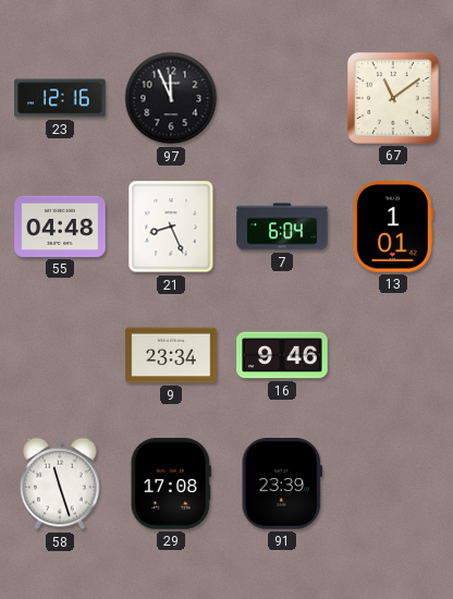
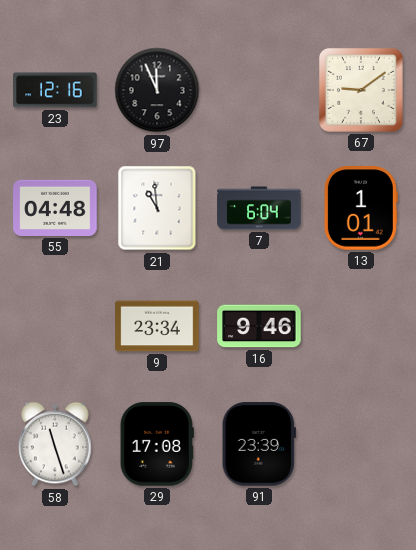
67: 11:09 -> 9:09
21: 8:26 -> 10:59
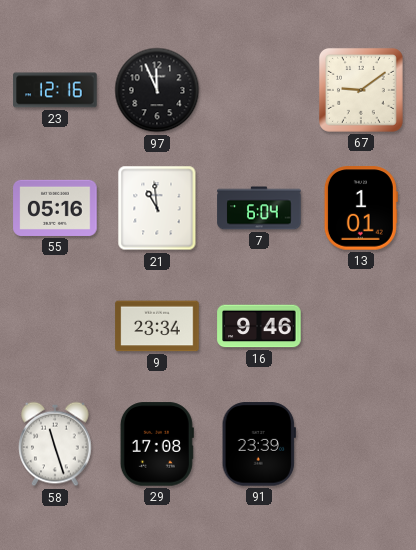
55: 04:48 -> 05:16
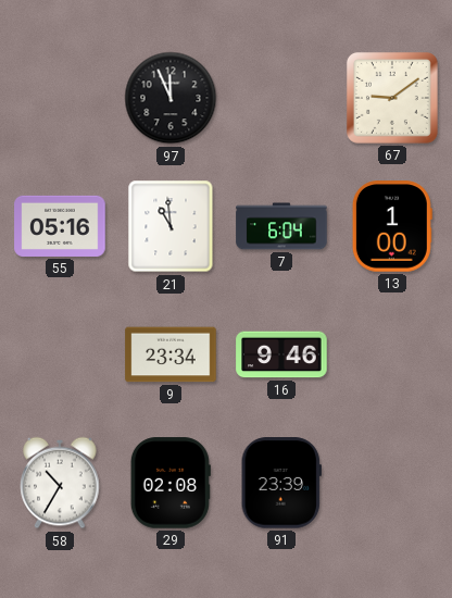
23: 12:16 -> none
13: 1:01 -> 1:00
58: 11:27 -> 10:35
29: 17:08 -> 02:08
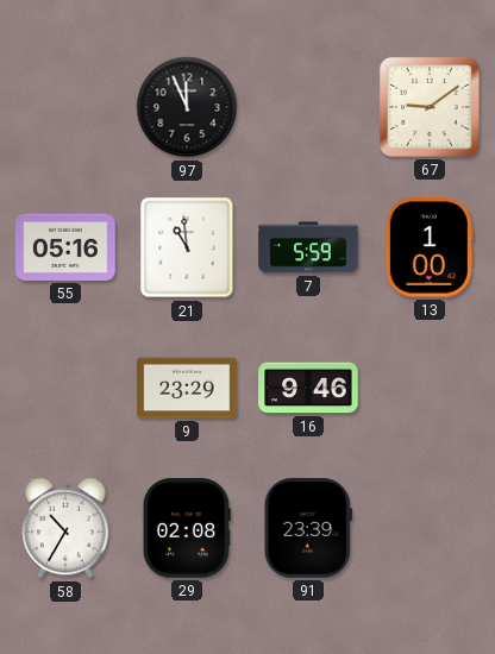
7: 6:04 -> 5:59
9: 23:34 -> 23:29
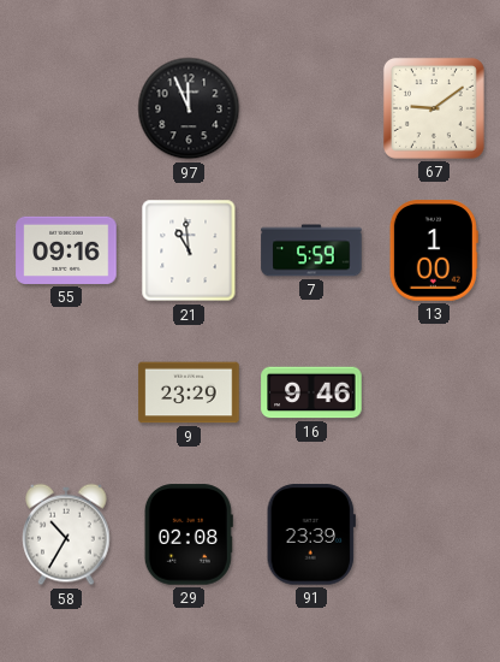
55: 05:16 -> 09:16
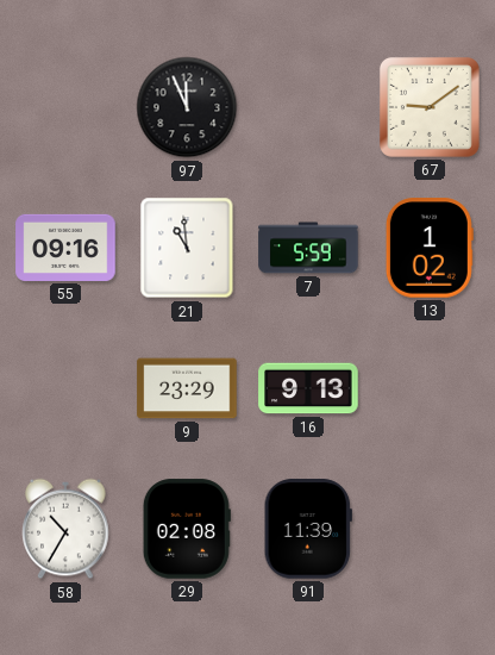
13: 1:00 -> 1:02
16: 9:46 -> 9:13
91: 23:39 -> 11:39
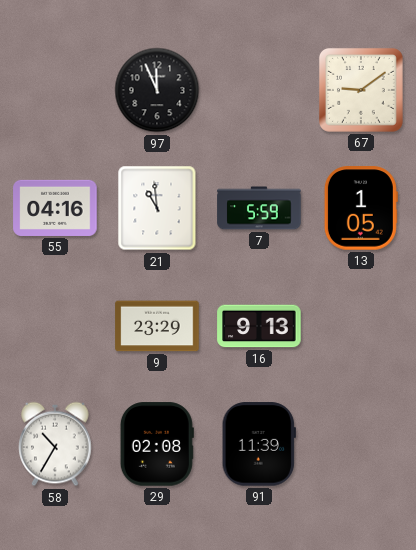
55: 09:16 -> 04:16
13: 1:02 -> 1:05
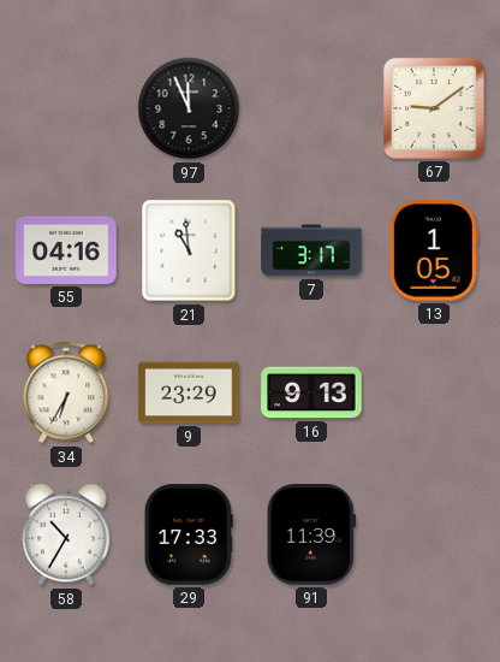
7: 5:59 -> 3:17
34: none -> 6:35
29: 02:08 -> 17:33
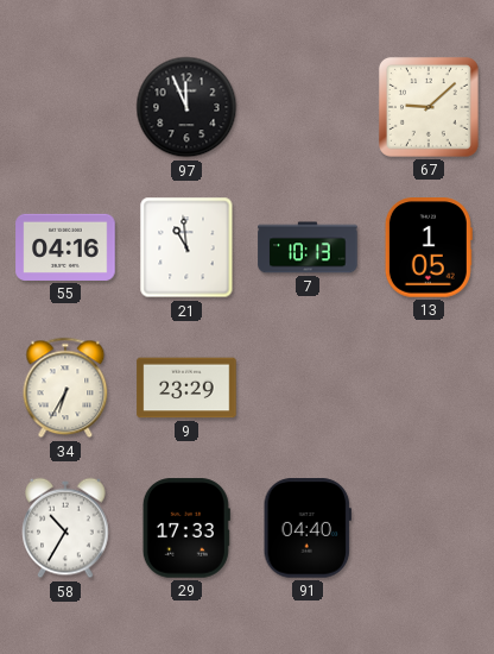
67: 9:09 -> 9:08
7: 3:17 -> 10:13
16: 9:13 -> none
91: 11:39 -> 04:40
